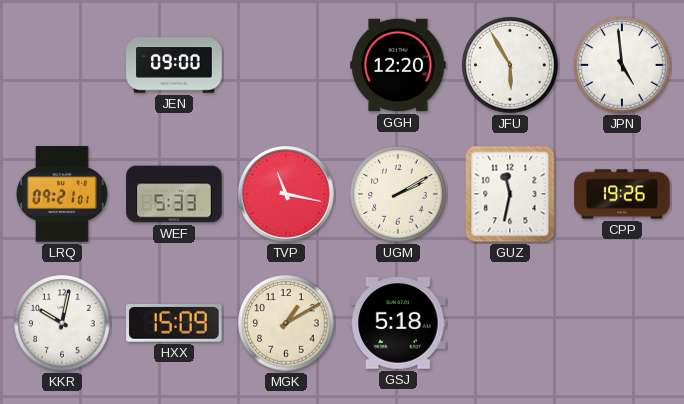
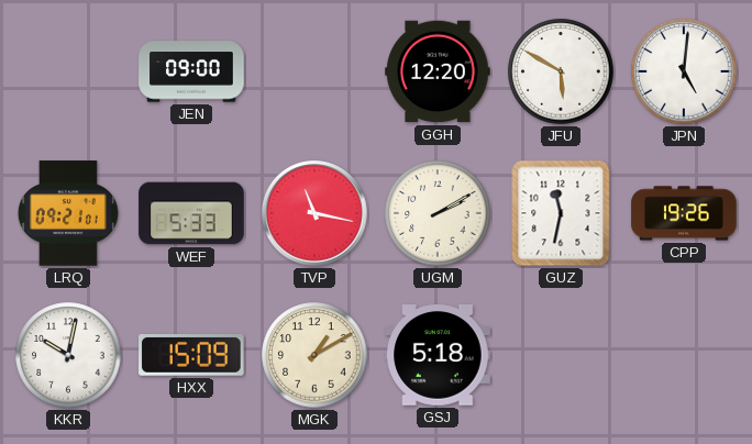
JFU: 5:55 -> 5:50
JPN: 4:59 -> 5:01
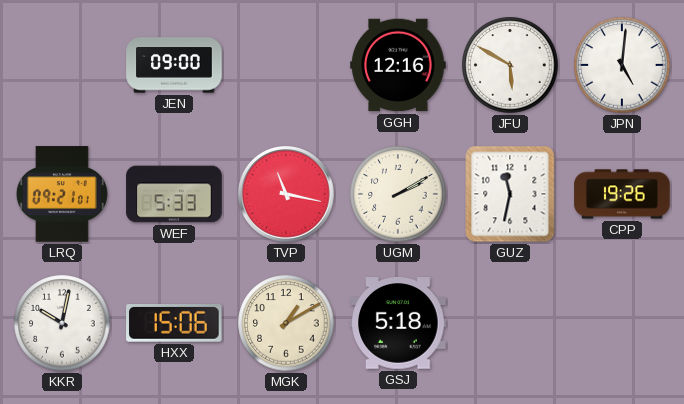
GGH: 12:20 -> 12:16
HXX: 15:09 -> 15:06
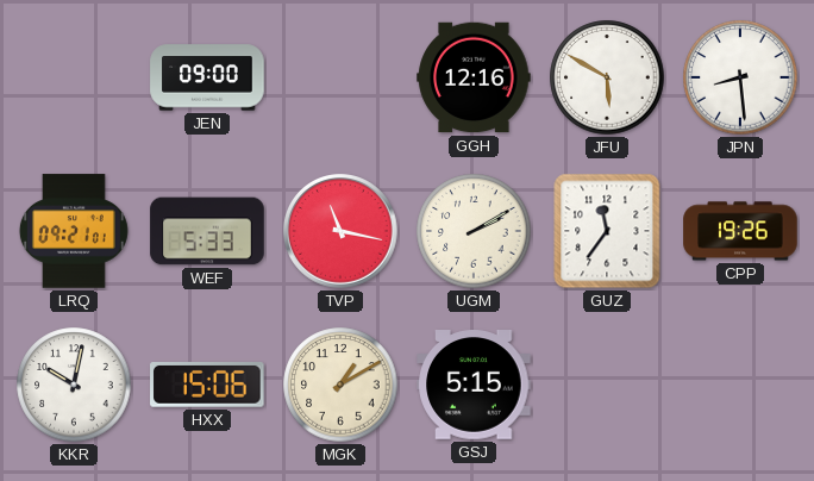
JPN: 5:01 -> 8:29
GUZ: 11:32 -> 11:36
GSJ: 5:18 -> 5:15
